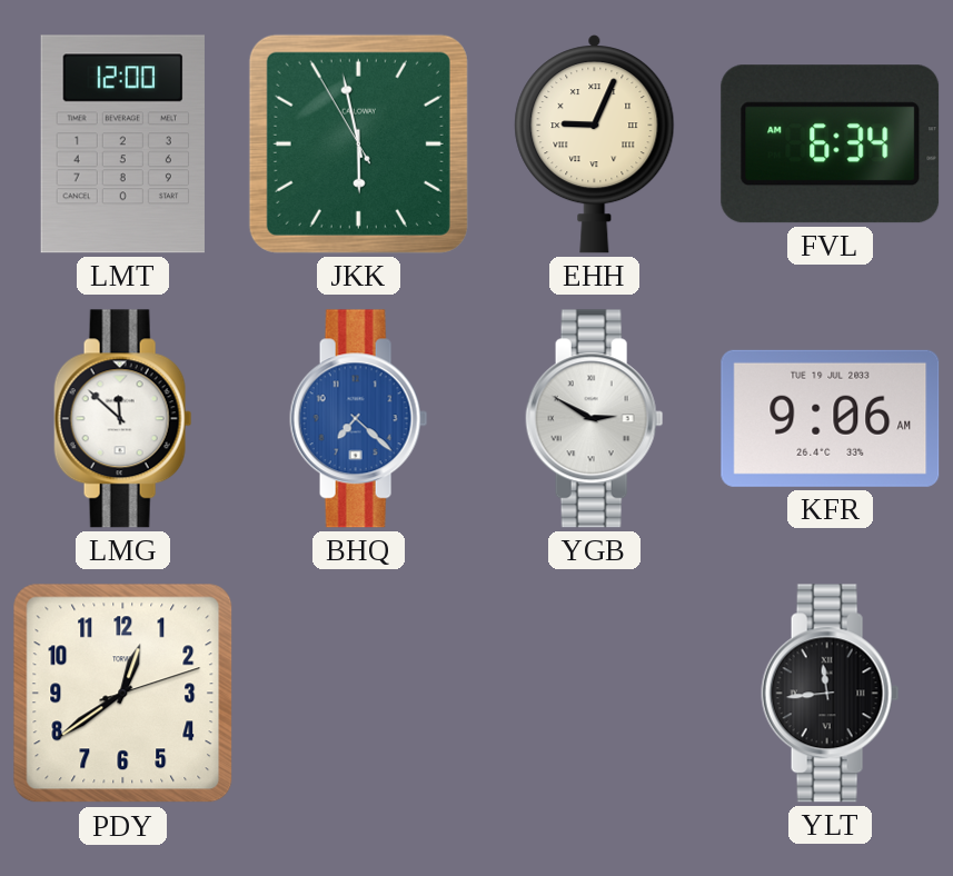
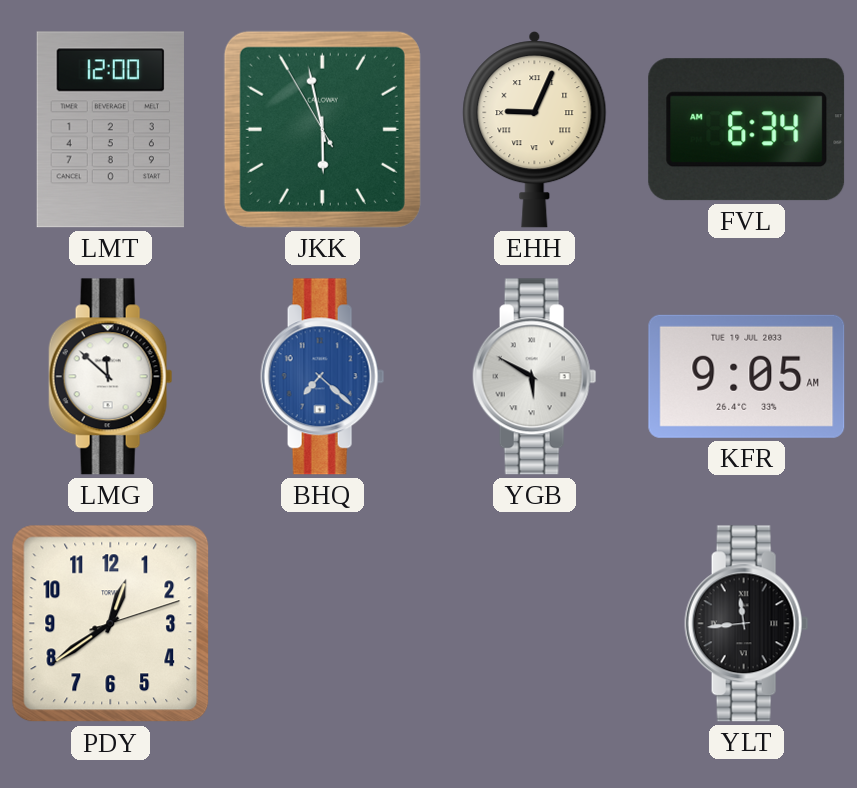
YGB: 2:50 -> 5:50
KFR: 9:06 -> 9:05
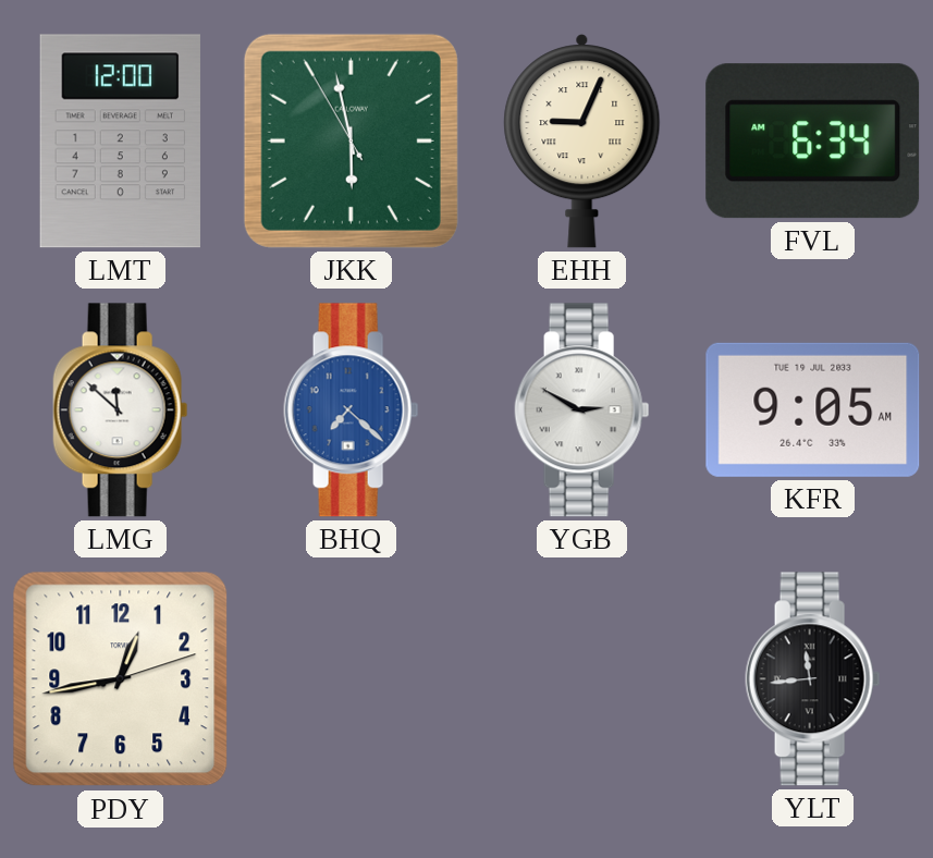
YGB: 5:50 -> 2:50
PDY: 12:39 -> 12:43
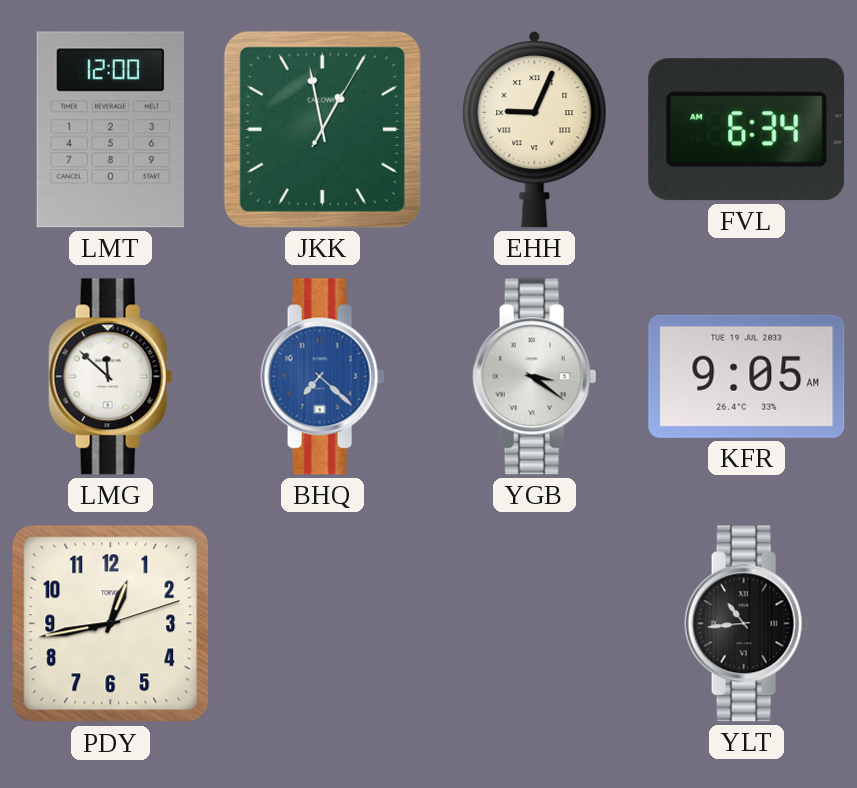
JKK: 5:57 -> 12:58
YGB: 2:50 -> 3:21
YLT: 11:44 -> 10:44
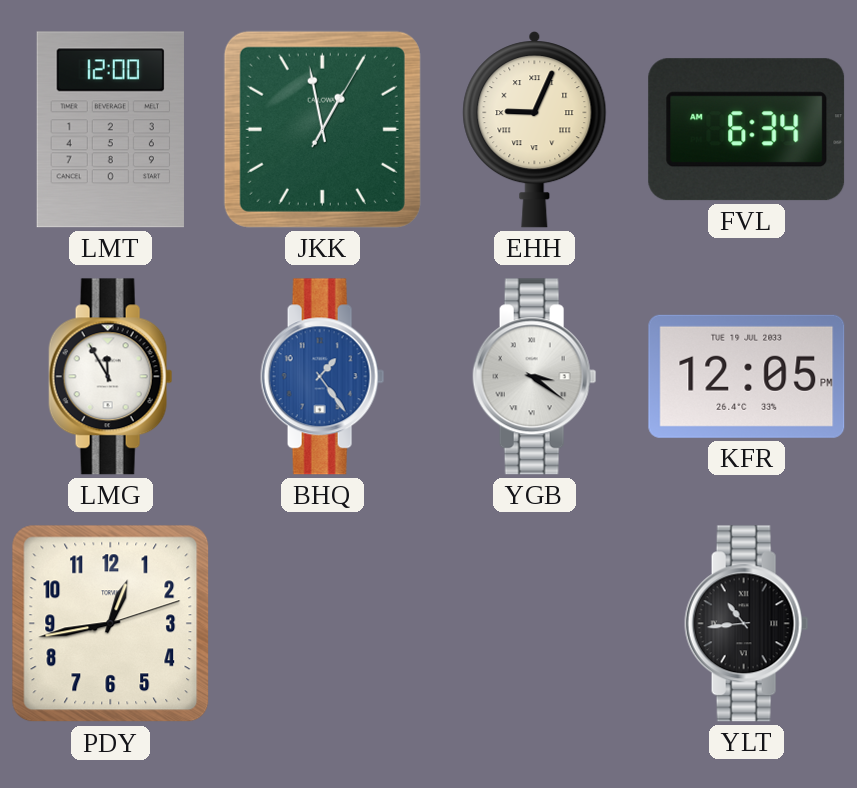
LMG: 11:52 -> 11:55
BHQ: 7:22 -> 1:24
KFR: 9:05 -> 12:05
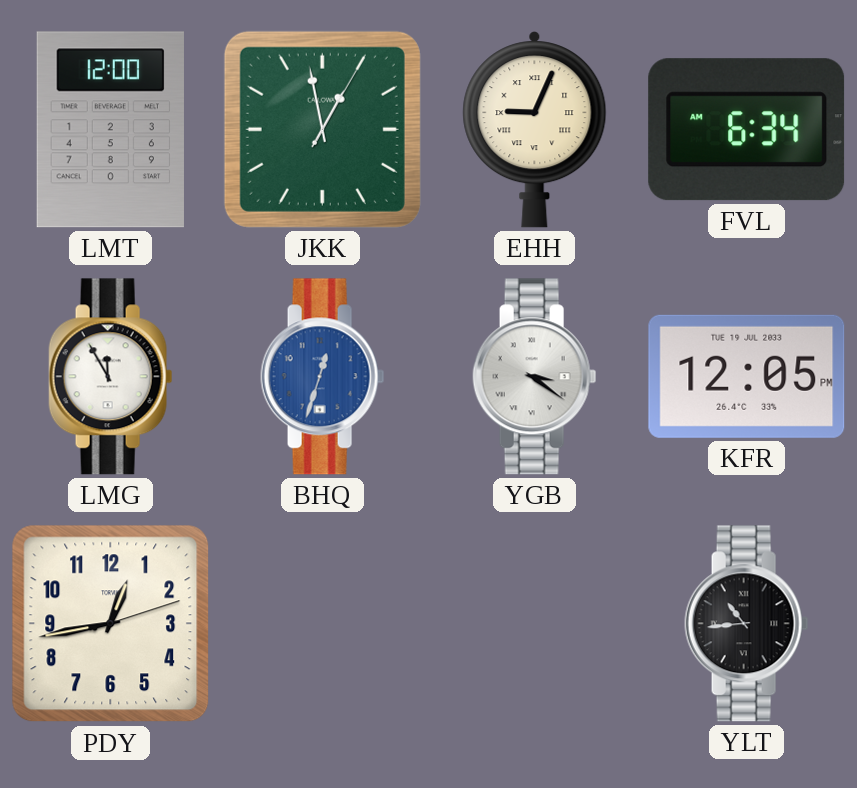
BHQ: 1:24 -> 12:33
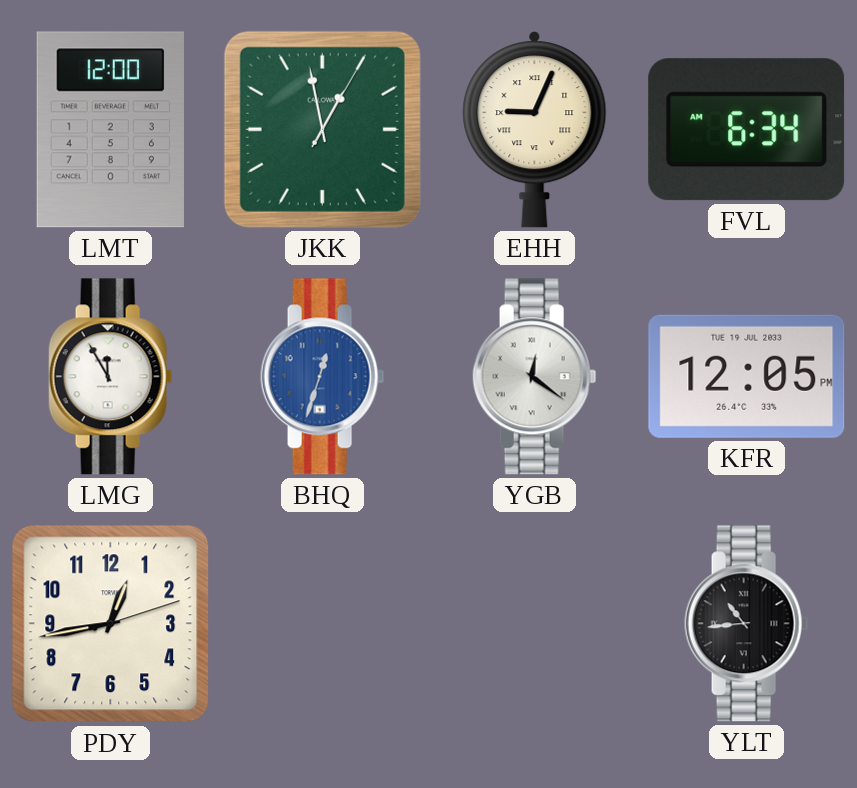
YGB: 3:21 -> 12:21
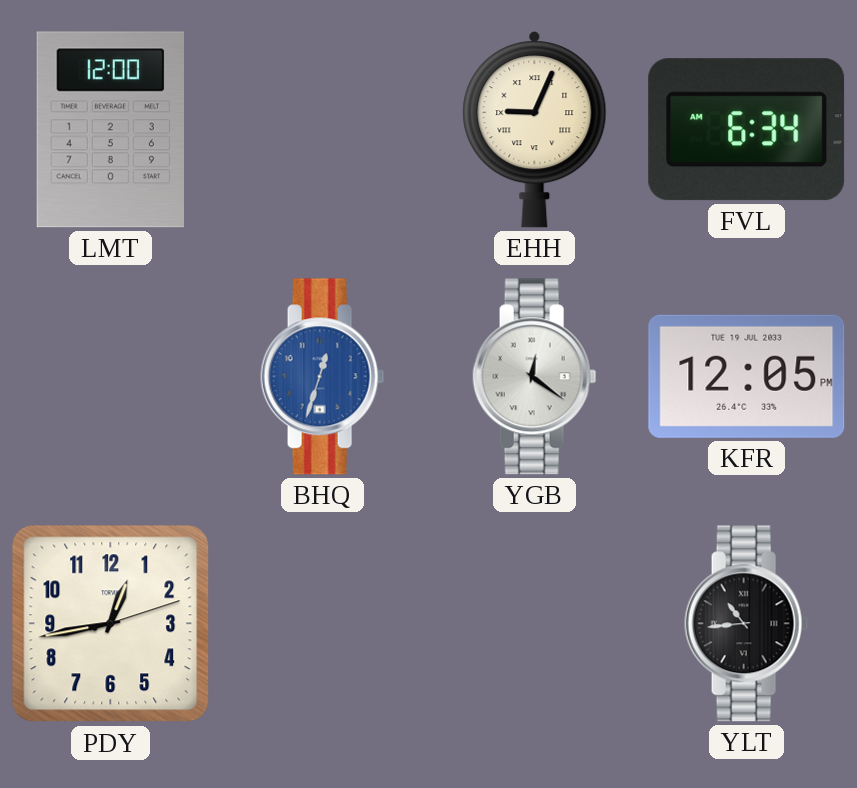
JKK: 12:58 -> none
LMG: 11:55 -> none
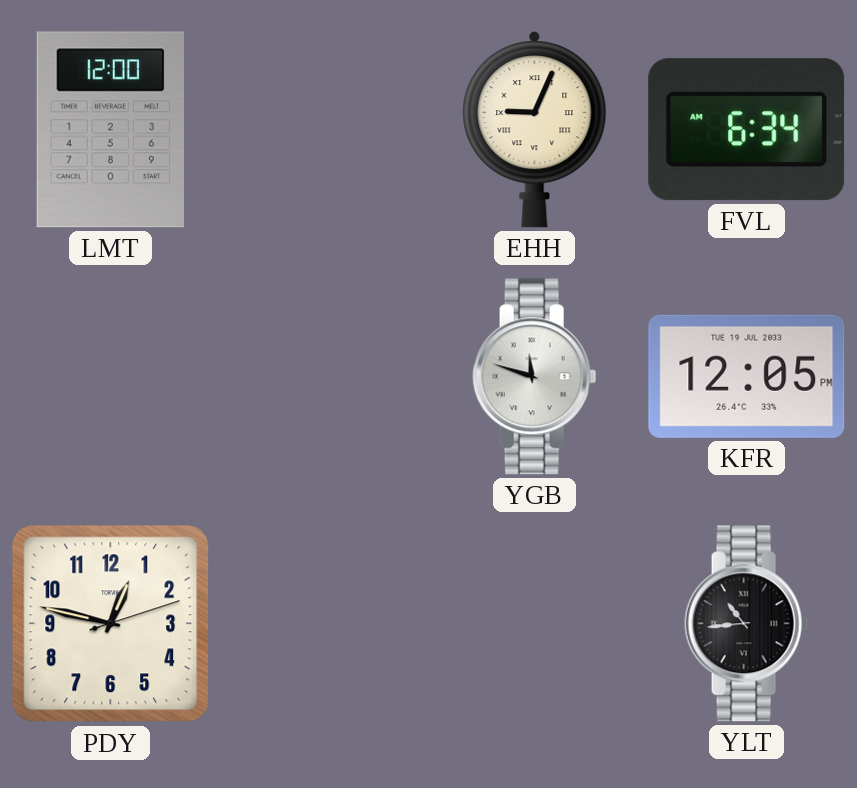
BHQ: 12:33 -> none
YGB: 12:21 -> 11:48
PDY: 12:43 -> 12:47
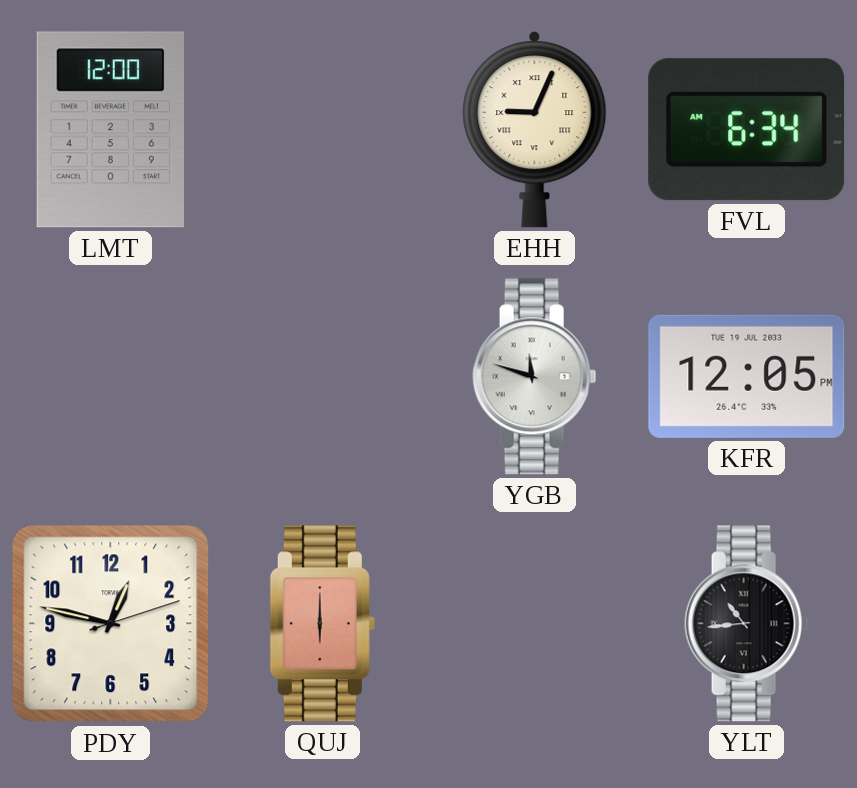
QUJ: none -> 6:00
